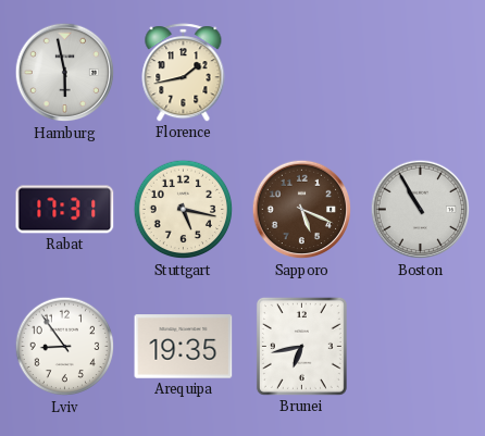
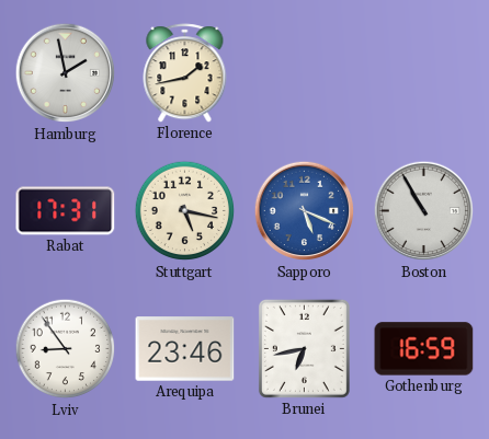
Hamburg: 5:58 -> 1:58
Sapporo dial: brown -> blue
Arequipa: 19:35 -> 23:46
Gothenburg: none -> 16:59
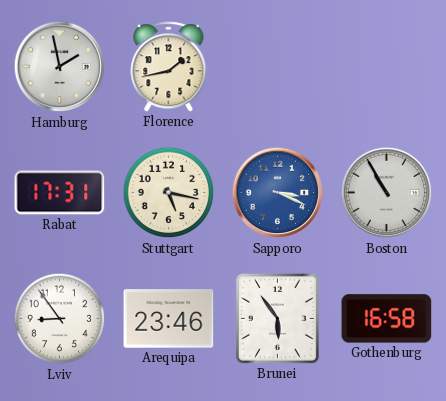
Sapporo: 5:19 -> 3:19
Brunei: 6:43 -> 5:54
Gothenburg: 16:59 -> 16:58
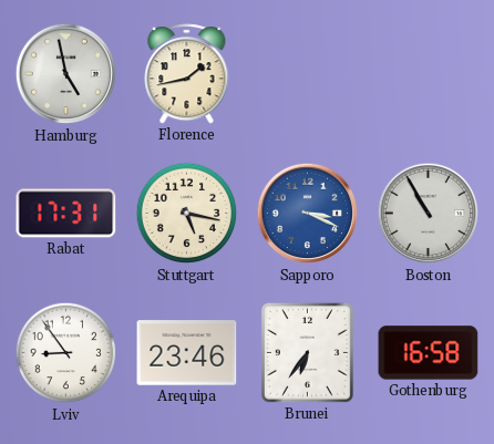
Hamburg: 1:58 -> 4:58
Brunei: 5:54 -> 6:36
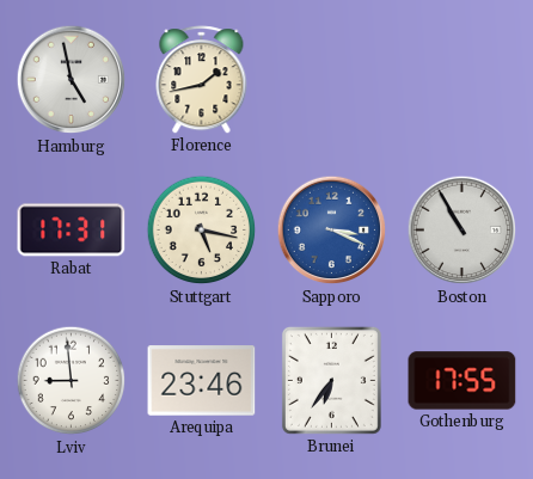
Lviv: 8:54 -> 8:59
Gothenburg: 16:58 -> 17:55
